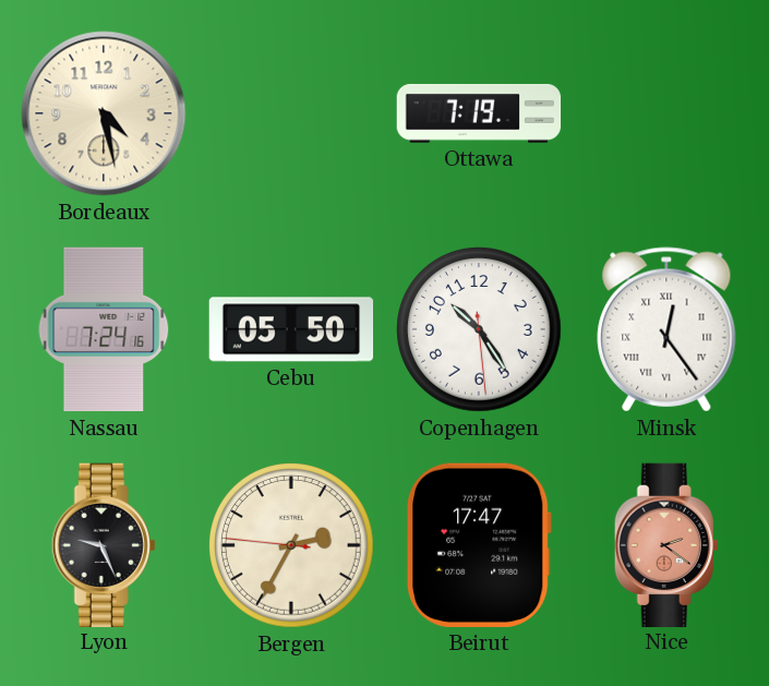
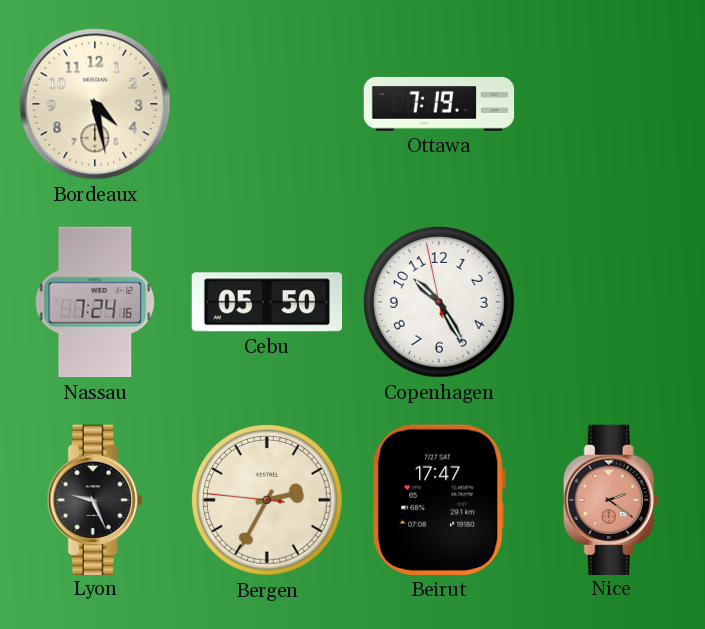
Copenhagen: 10:24:29 -> 10:24:58
Minsk: 12:24 -> none
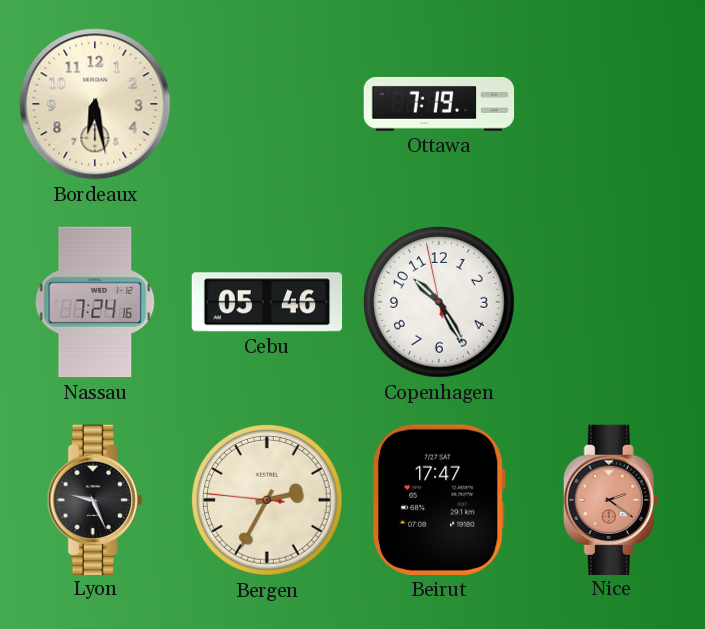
Bordeaux: 4:28 -> 6:28
Cebu: 05:50 -> 05:46
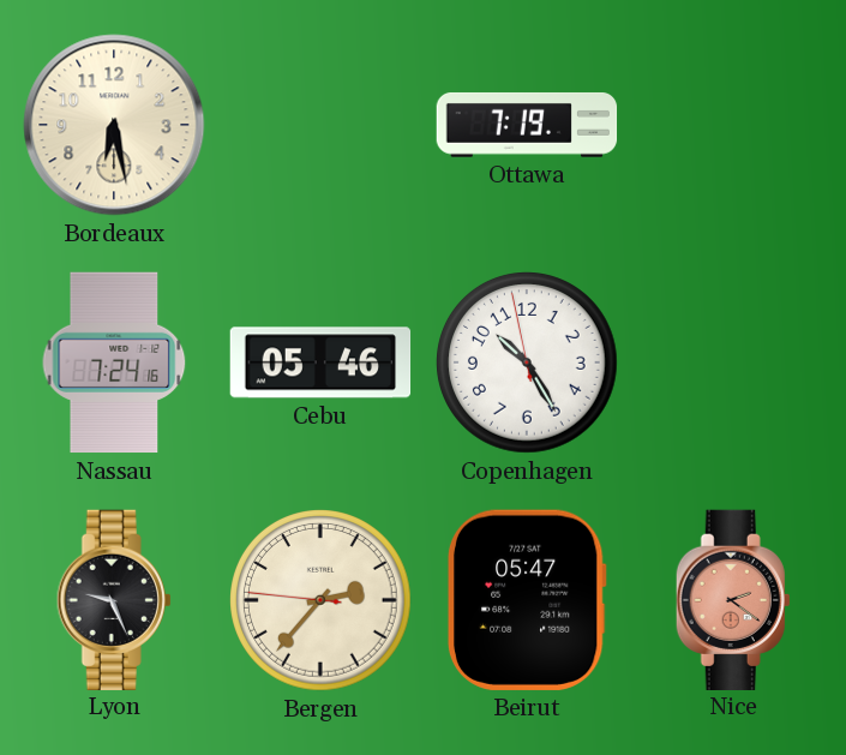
Bergen: 2:34 -> 2:36
Beirut: 17:47 -> 05:47
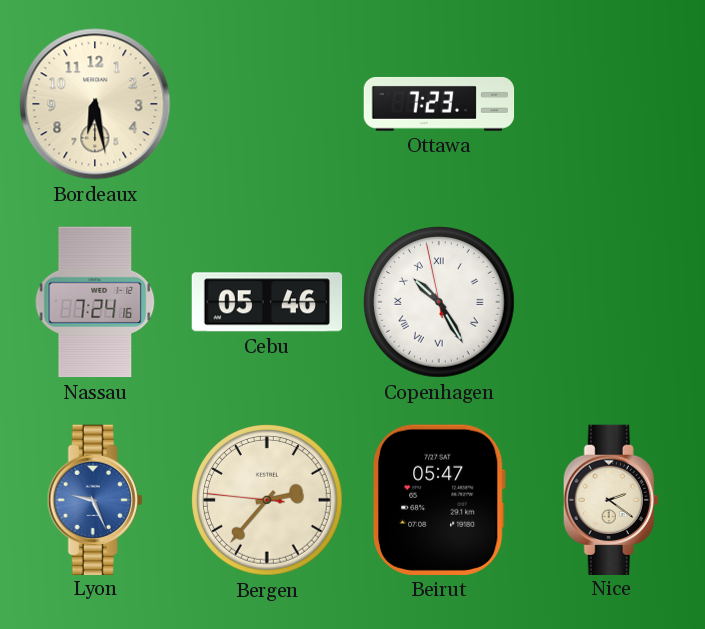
Ottawa: 7:19 -> 7:23
Copenhagen numerals: Arabic -> Roman
Lyon dial: black -> blue
Nice dial: salmon -> cream
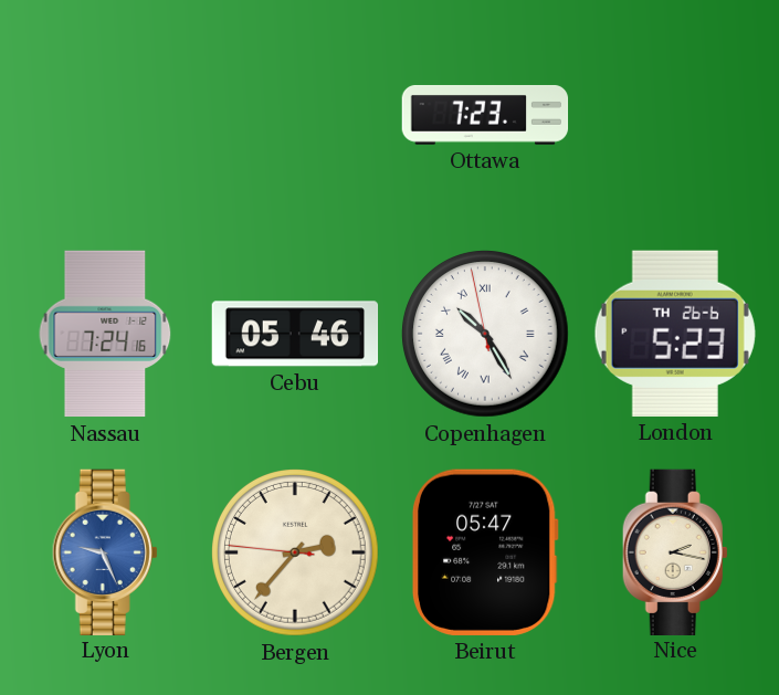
Bordeaux: 6:28 -> none
London: none -> 5:23
Nice: 2:21 -> 2:17
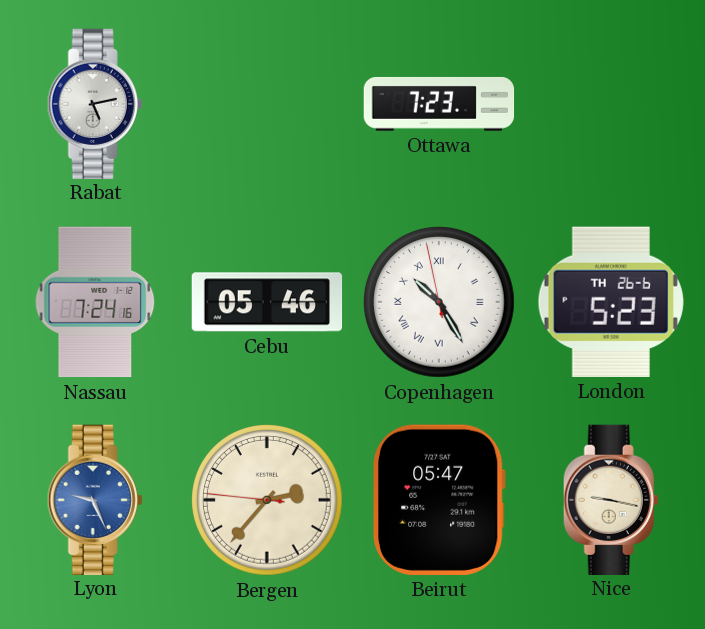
Rabat: none -> 5:13
Nice: 2:17 -> 9:17
